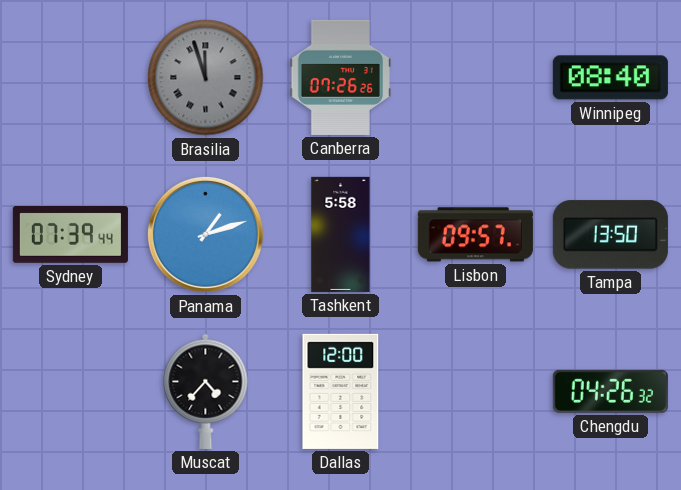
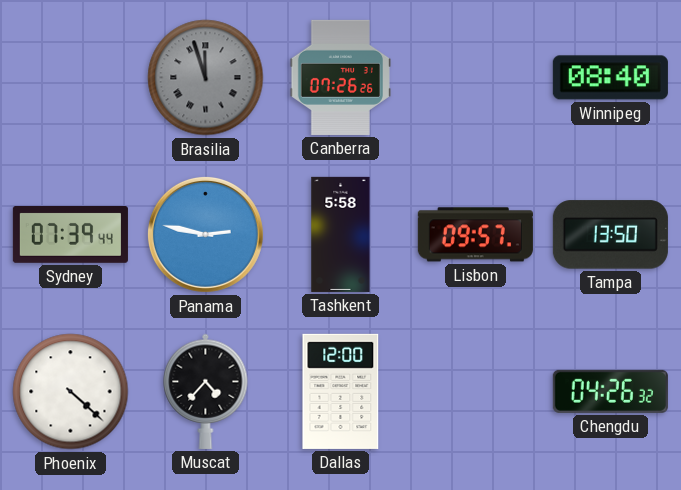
Panama: 1:12 -> 2:47
Phoenix: none -> 4:22
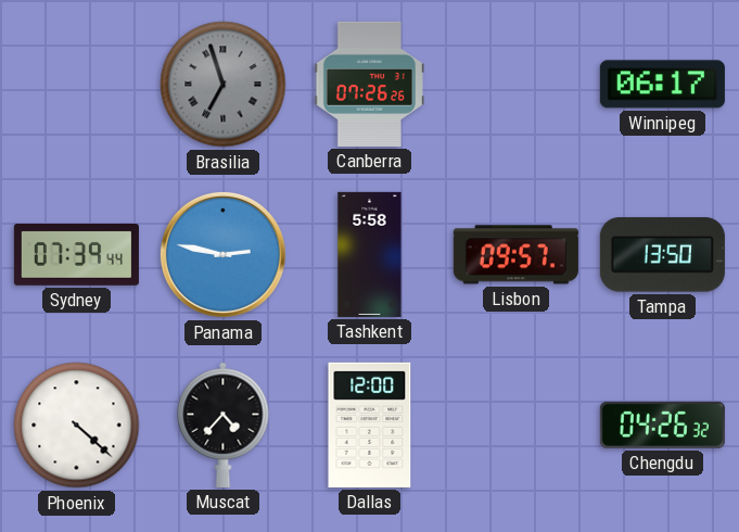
Brasilia: 11:57 -> 6:57
Winnipeg: 08:40 -> 06:17
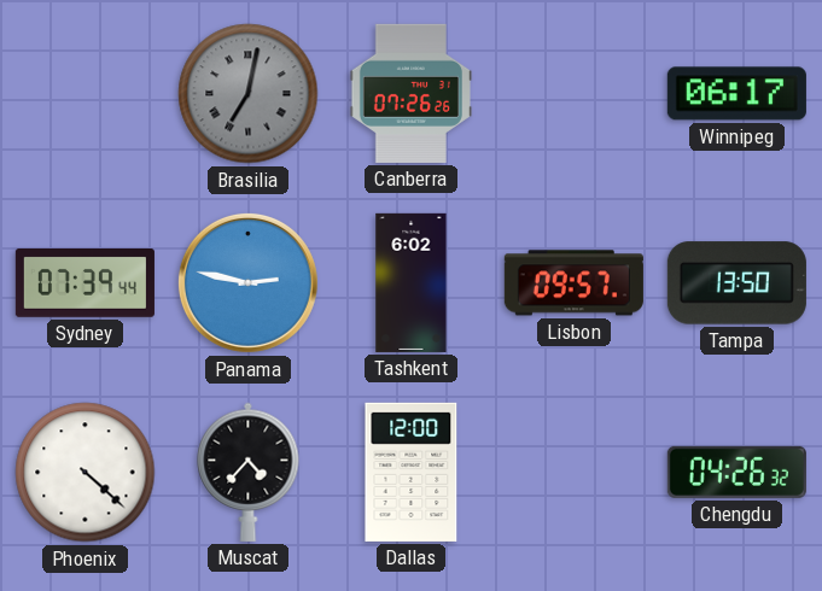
Brasilia: 6:57 -> 7:02
Tashkent: 5:58 -> 6:02
